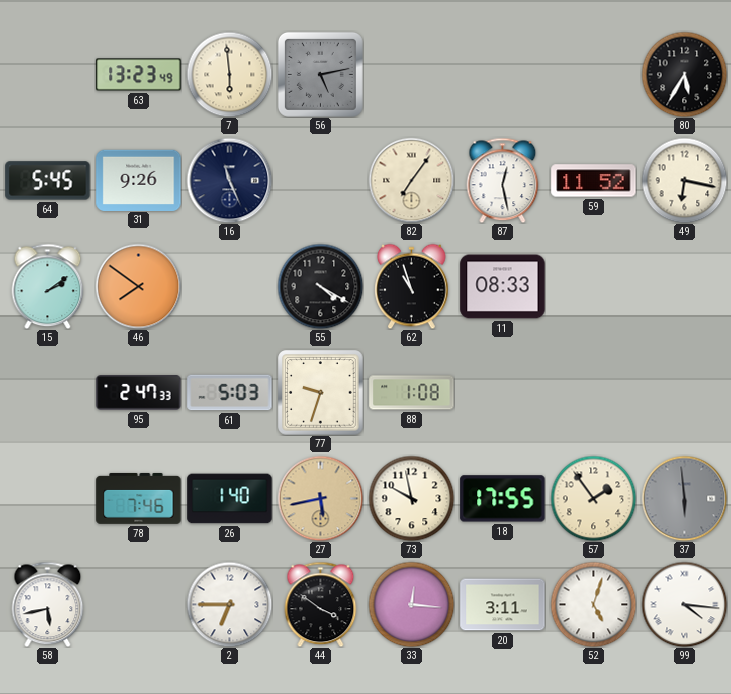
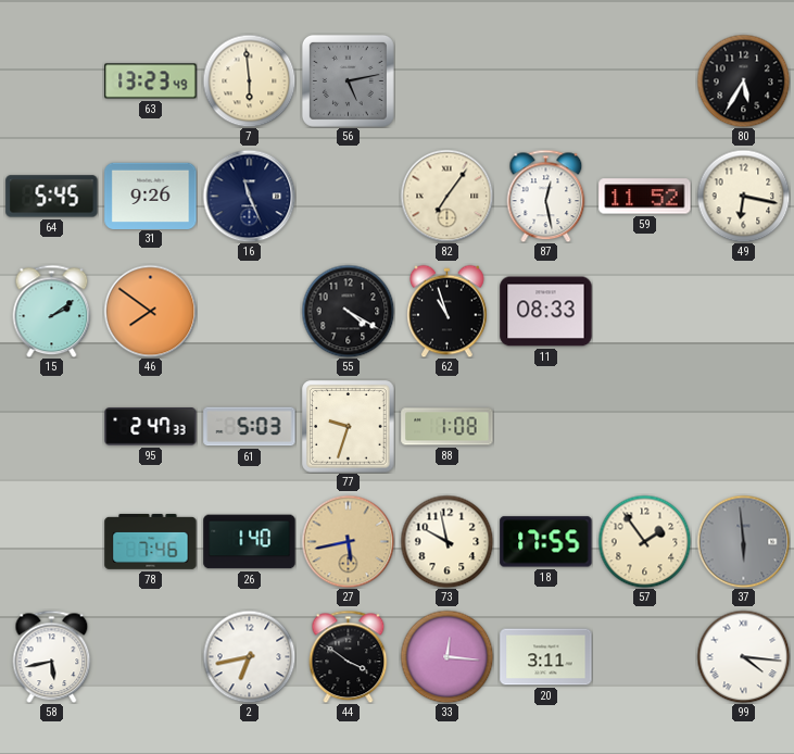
2: 6:45 -> 6:43
52: 5:03 -> none
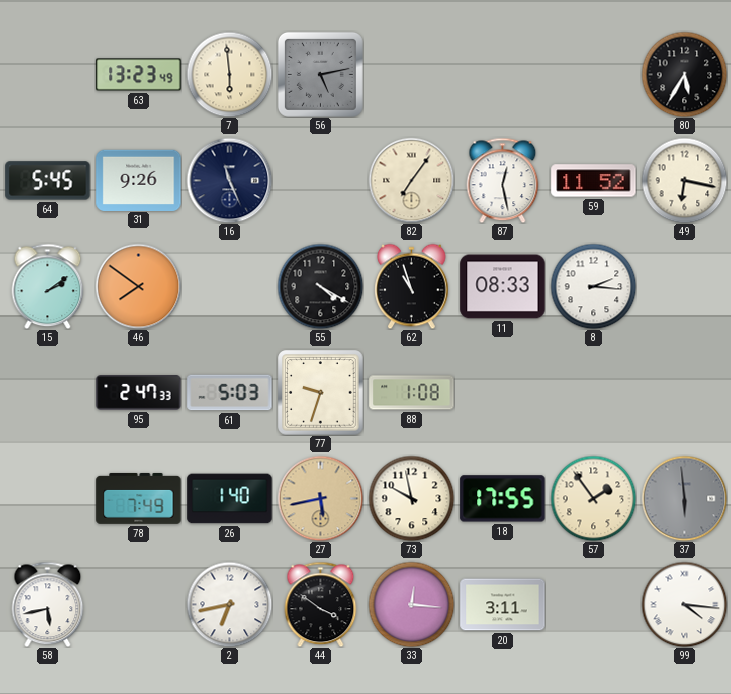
8: none -> 2:16
78: 7:46 -> 7:49
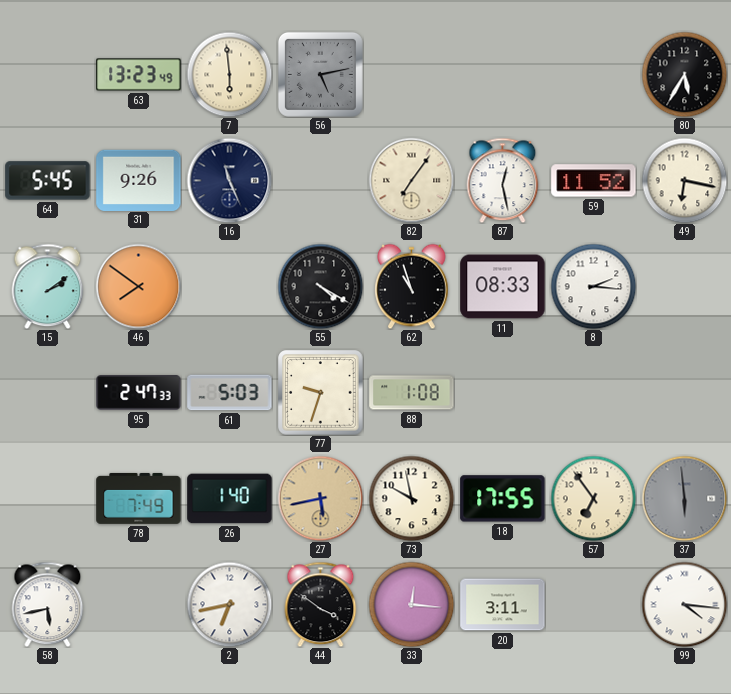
57: 1:54 -> 6:54
